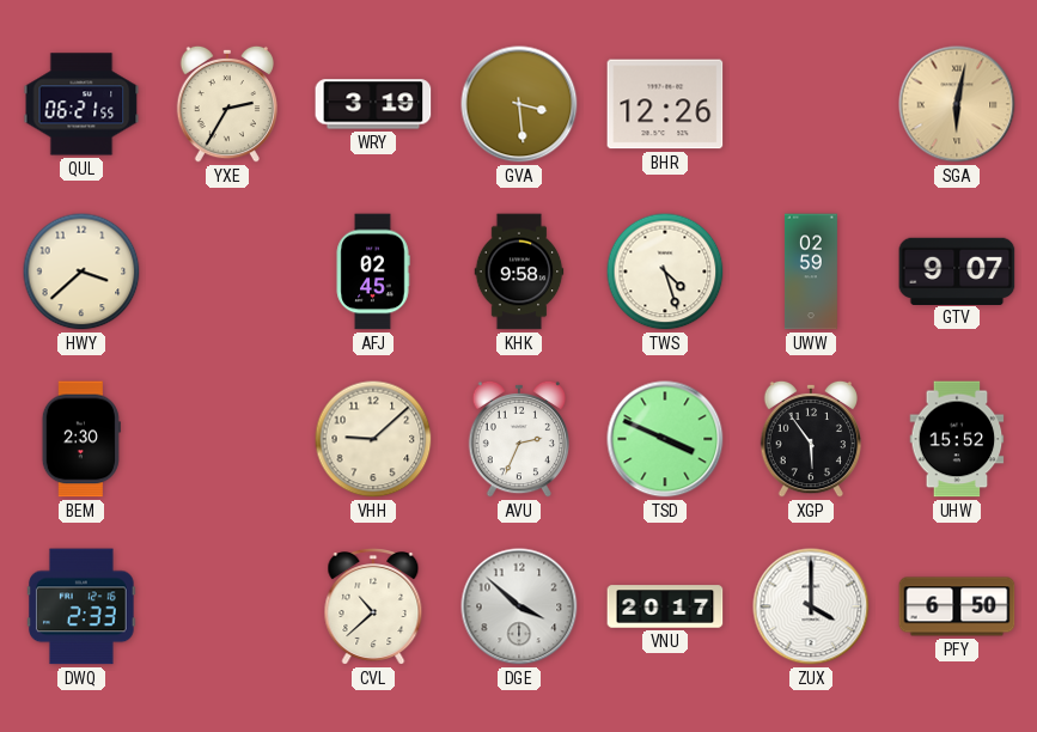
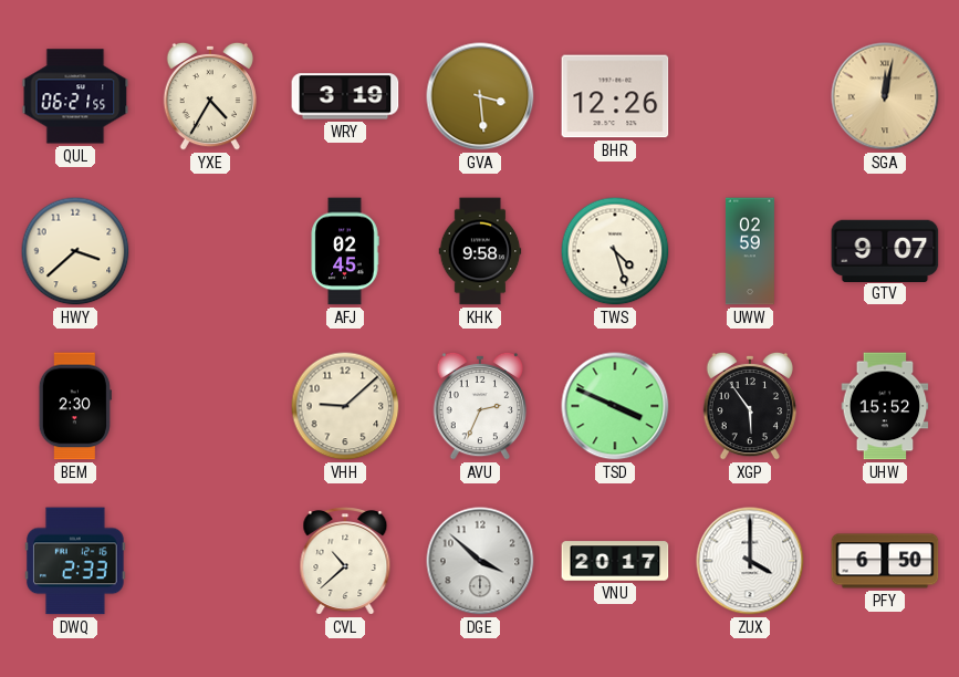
YXE: 2:35 -> 4:35
SGA: 6:02 -> 12:02
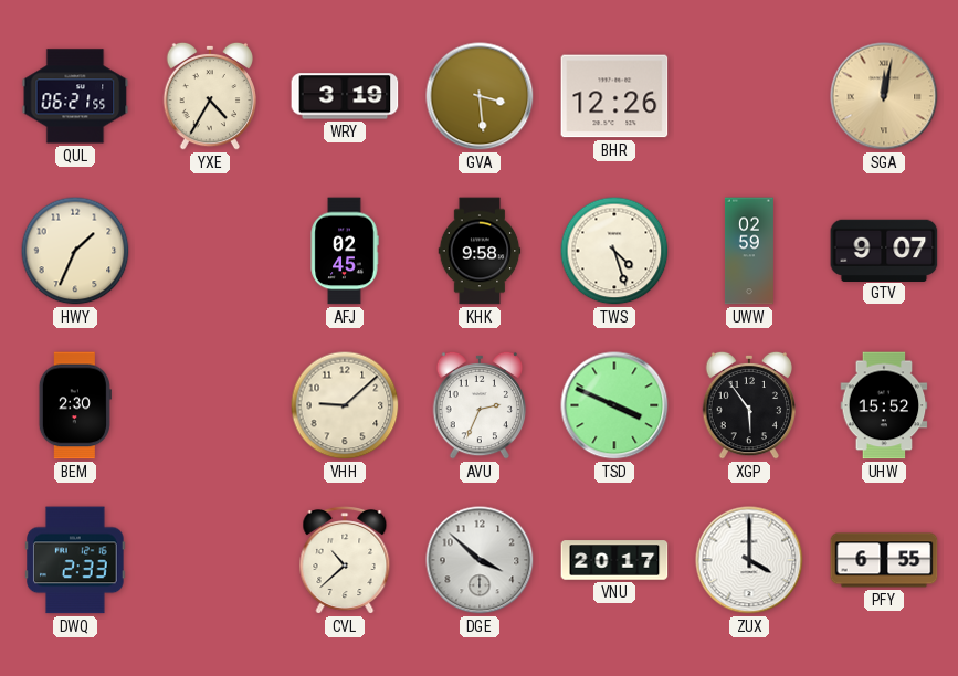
HWY: 3:38 -> 1:34
PFY: 6:50 -> 6:55
